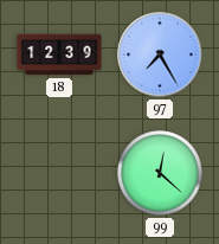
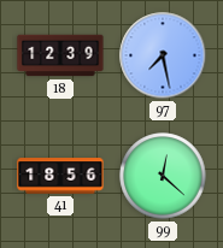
97: 7:25 -> 7:28
41: none -> 18:56
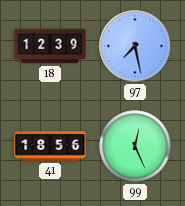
99: 12:22 -> 12:26
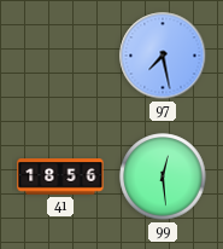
18: 12:39 -> none
99: 12:26 -> 12:29
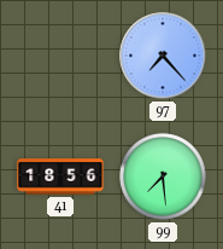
97: 7:28 -> 7:23
99: 12:29 -> 7:29
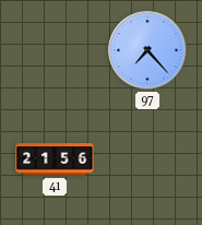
41: 18:56 -> 21:56
99: 7:29 -> none
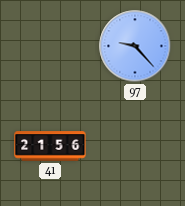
97: 7:23 -> 9:23
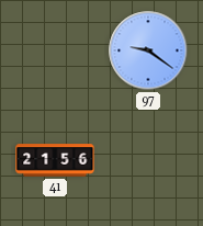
97: 9:23 -> 9:21
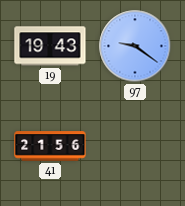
19: none -> 19:43
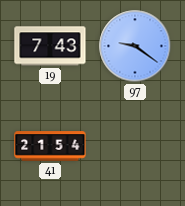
19: 19:43 -> 7:43
41: 21:56 -> 21:54
